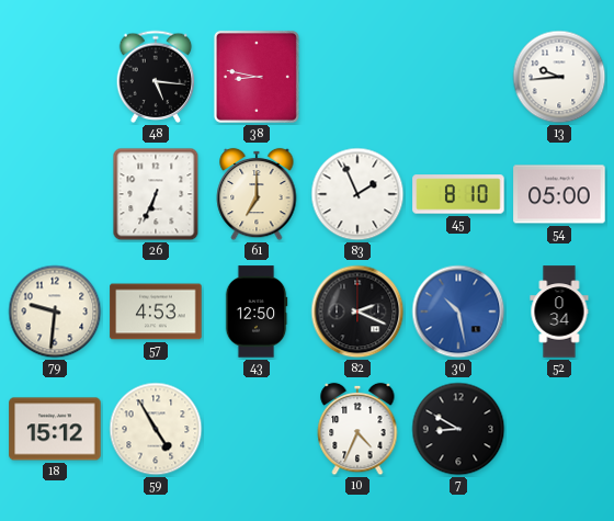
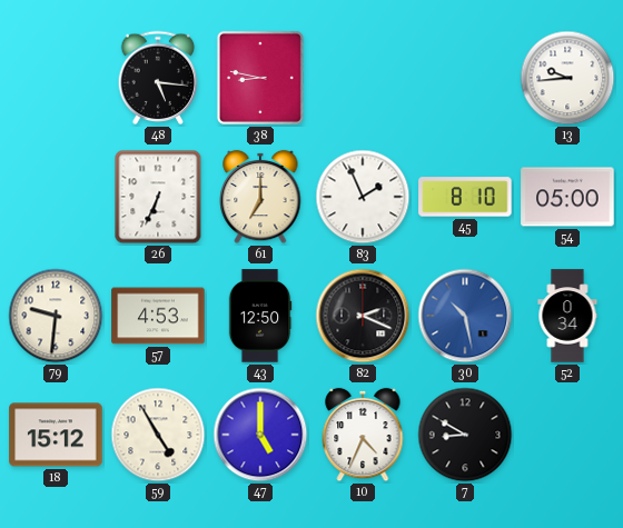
47: none -> 5:00
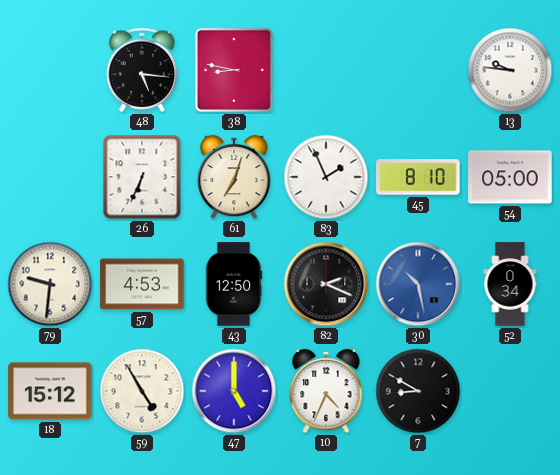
13: 9:44 -> 9:46
61: 7:00 -> 7:03
